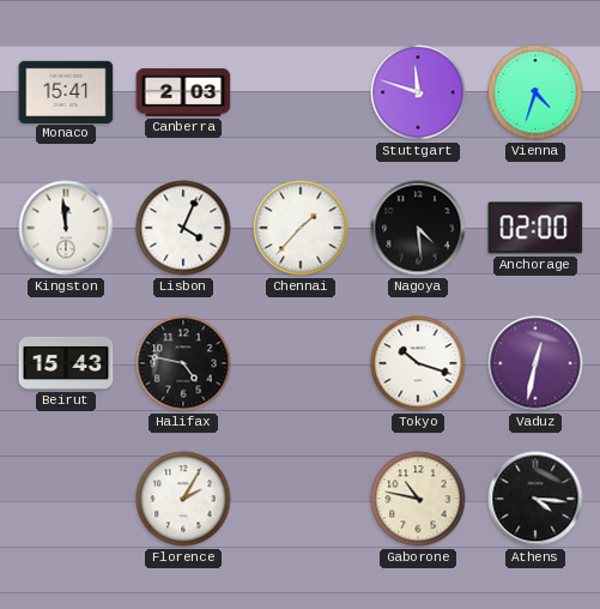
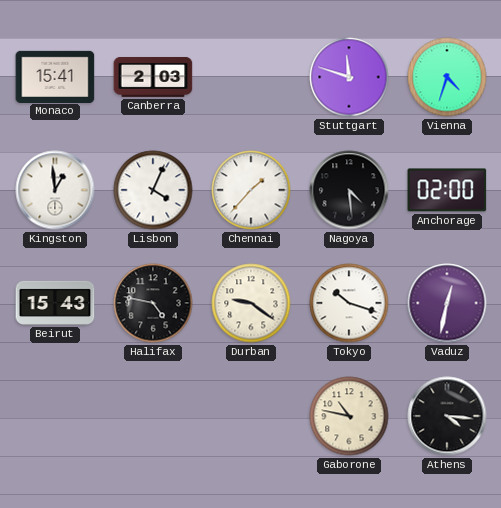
Kingston: 11:59 -> 12:59
Durban: none -> 9:21
Florence: 2:05 -> none
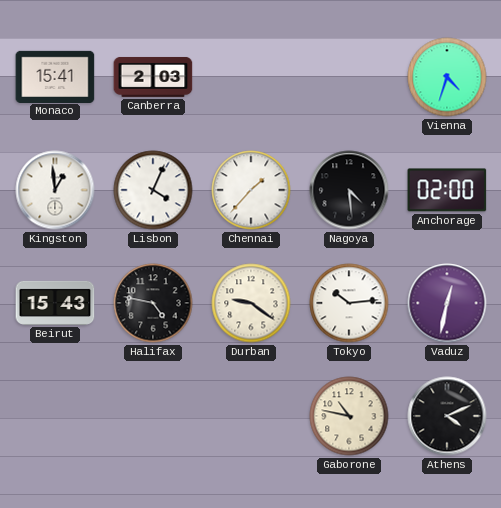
Stuttgart: 11:48 -> none
Tokyo: 10:18 -> 10:14
Athens: 4:16 -> 4:11
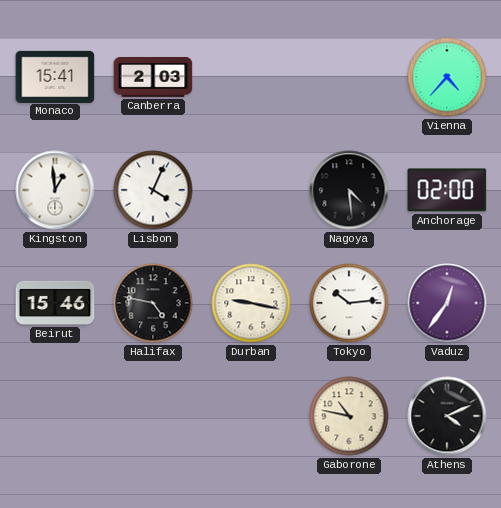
Vienna: 4:33 -> 4:37
Chennai: 1:37 -> none
Beirut: 15:43 -> 15:46
Durban: 9:21 -> 9:17
Vaduz: 12:32 -> 12:36
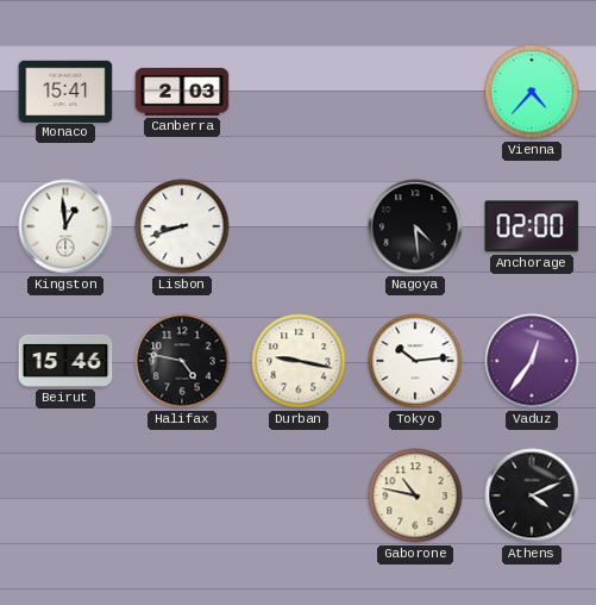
Lisbon: 4:04 -> 8:42
